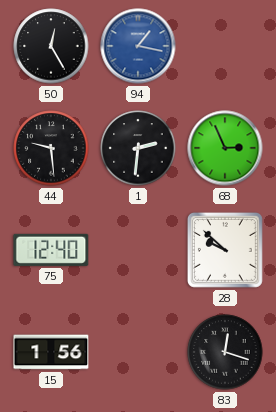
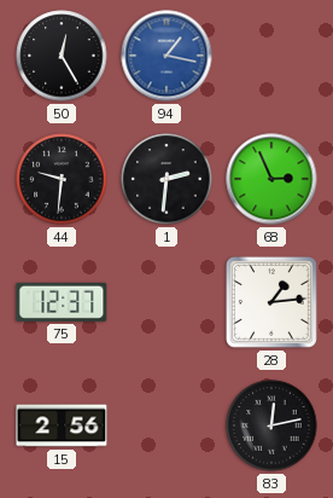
44: 9:29 -> 9:31
75: 12:40 -> 12:37
28: 9:52 -> 1:14
15: 1:56 -> 2:56
83: 12:18 -> 12:13
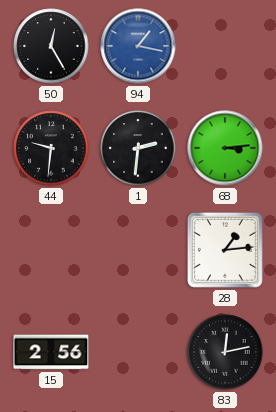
68: 2:56 -> 3:14
75: 12:37 -> none
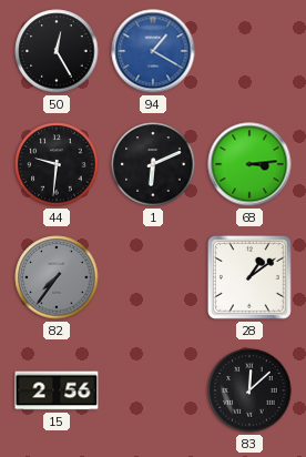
94: 1:17 -> 1:20
1: 2:31 -> 6:11
82: none -> 7:36
28: 1:14 -> 1:09
83: 12:13 -> 12:08
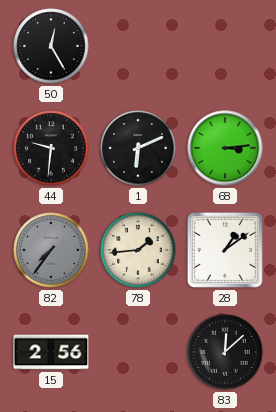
94: 1:20 -> none
78: none -> 1:44
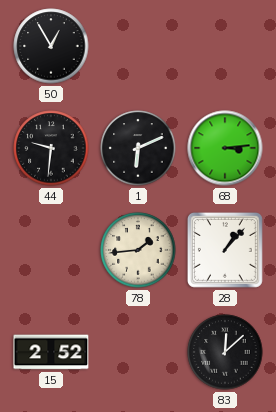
50: 12:25 -> 12:55
82: 7:36 -> none
28: 1:09 -> 1:07
15: 2:56 -> 2:52
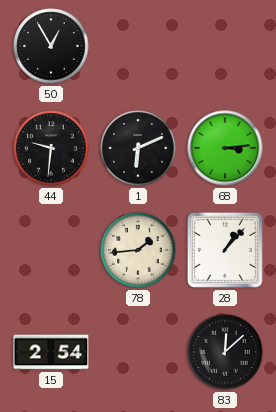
15: 2:52 -> 2:54
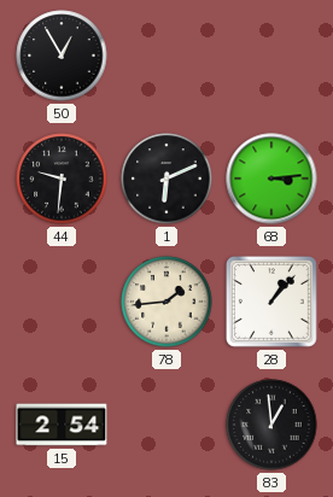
83: 12:08 -> 12:59
